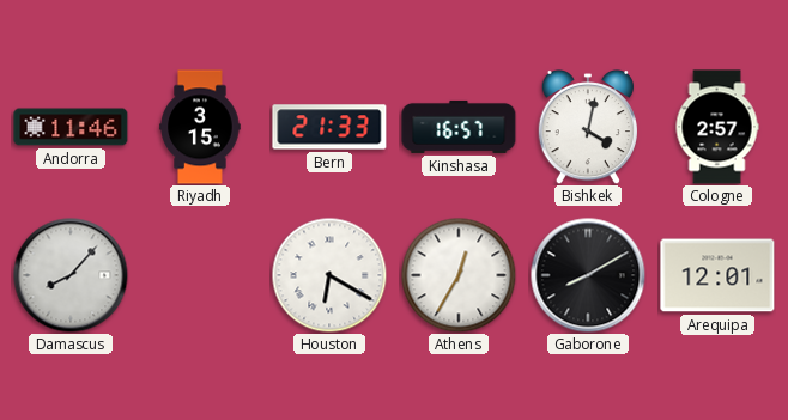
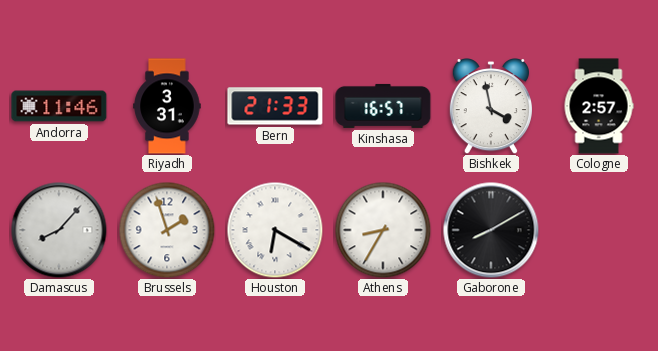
Riyadh: 3:15 -> 3:31
Bishkek: 4:02 -> 3:58
Brussels: none -> 1:57
Athens: 12:35 -> 8:35
Arequipa: 12:01 -> none
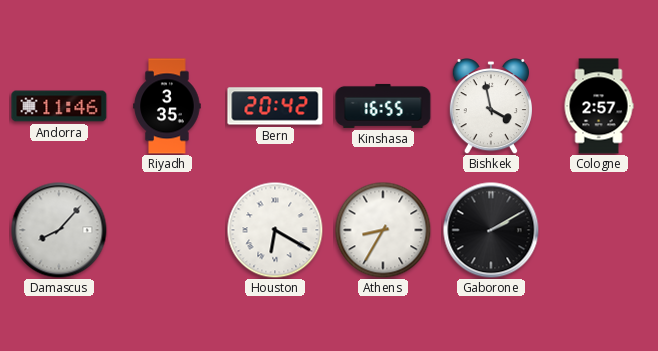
Riyadh: 3:31 -> 3:35
Bern: 21:33 -> 20:42
Kinshasa: 16:57 -> 16:55
Brussels: 1:57 -> none
Gaborone: 8:10 -> 2:10
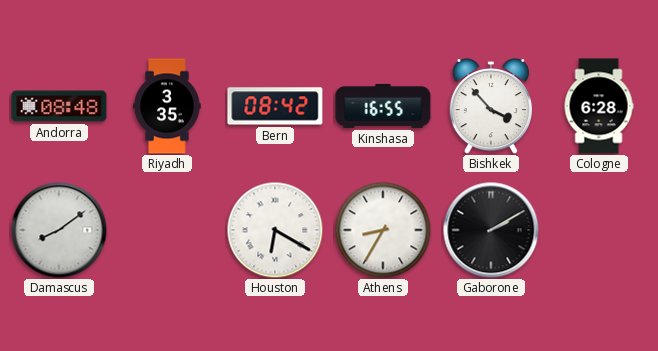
Andorra: 11:46 -> 08:48
Bern: 20:42 -> 08:42
Bishkek: 3:58 -> 3:53
Cologne: 2:57 -> 6:28
Damascus: 8:07 -> 8:09
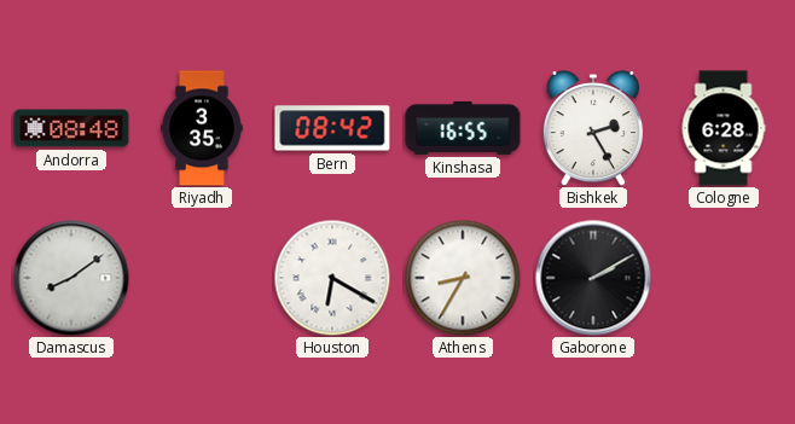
Bishkek: 3:53 -> 2:25
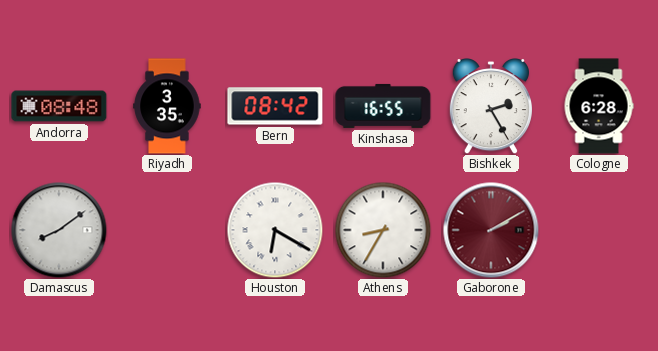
Gaborone dial: black -> burgundy
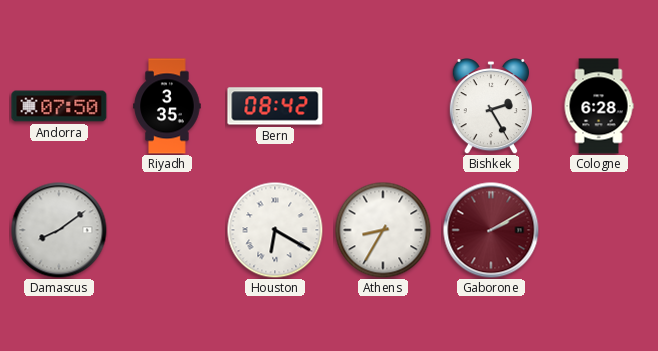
Andorra: 08:48 -> 07:50
Kinshasa: 16:55 -> none
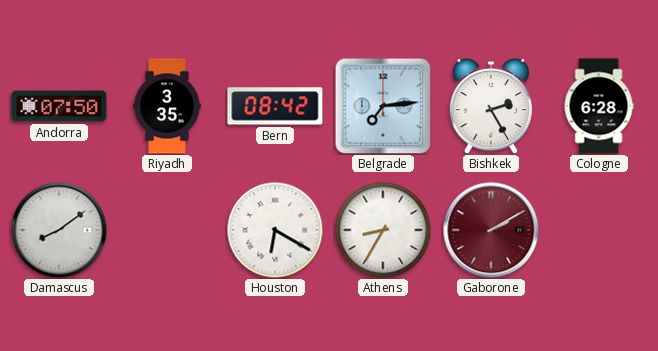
Belgrade: none -> 7:14
